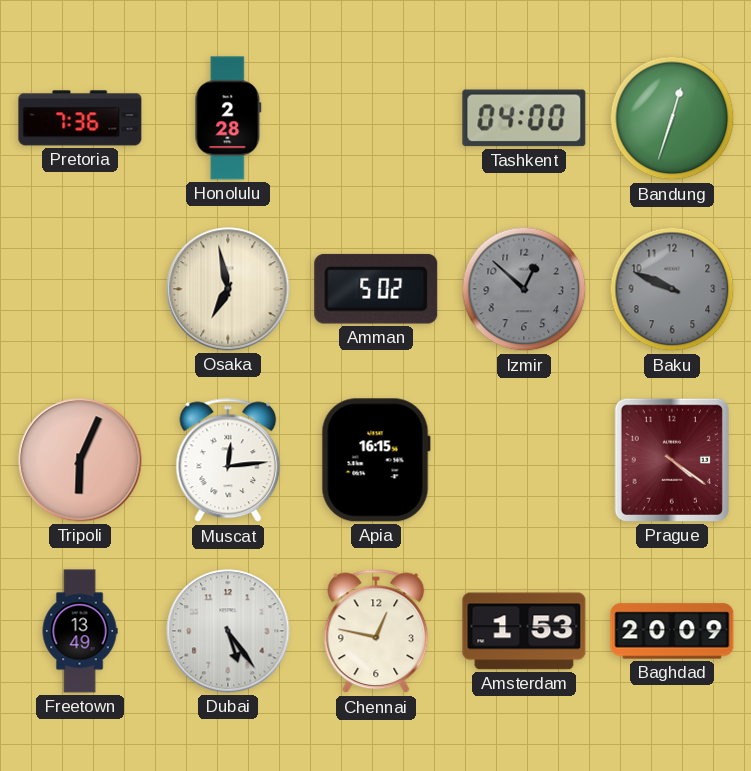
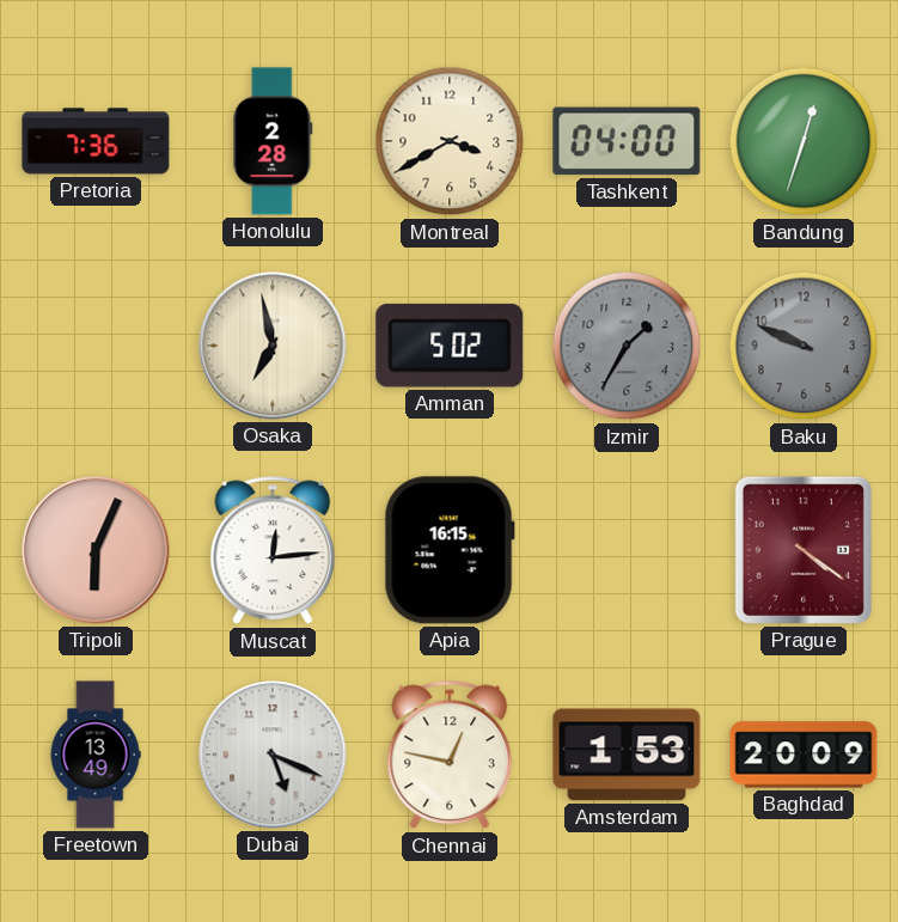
Montreal: none -> 3:40
Izmir: 12:52 -> 1:35
Dubai: 5:24 -> 5:19
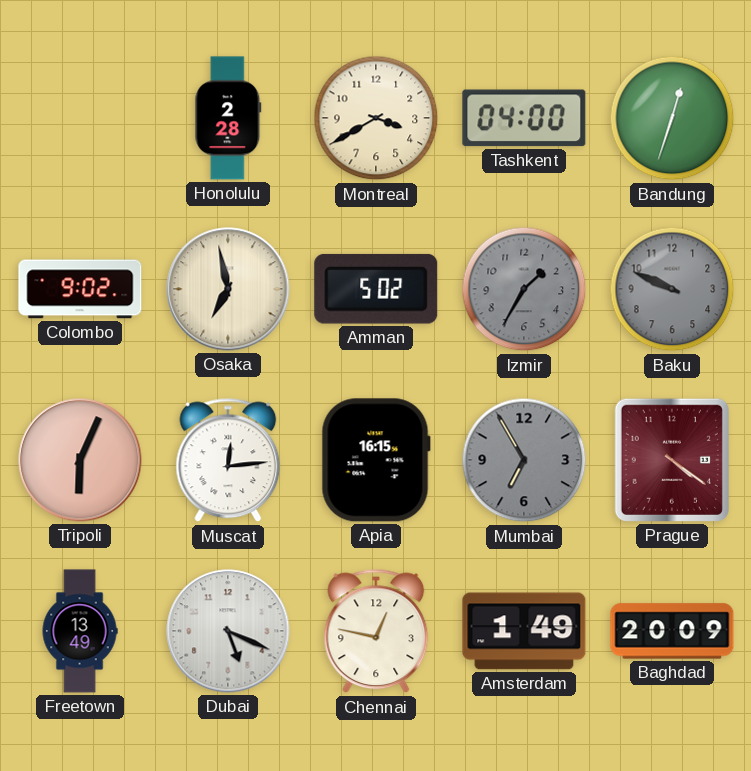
Pretoria: 7:36 -> none
Colombo: none -> 9:02
Mumbai: none -> 6:55
Amsterdam: 1:53 -> 1:49
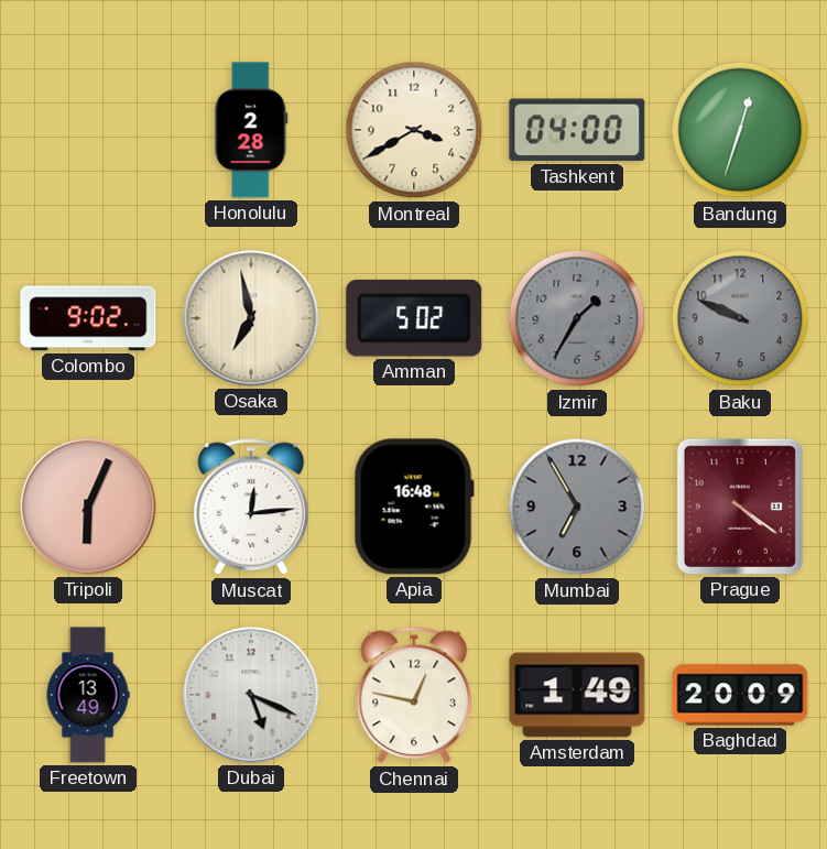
Apia: 16:15 -> 16:48
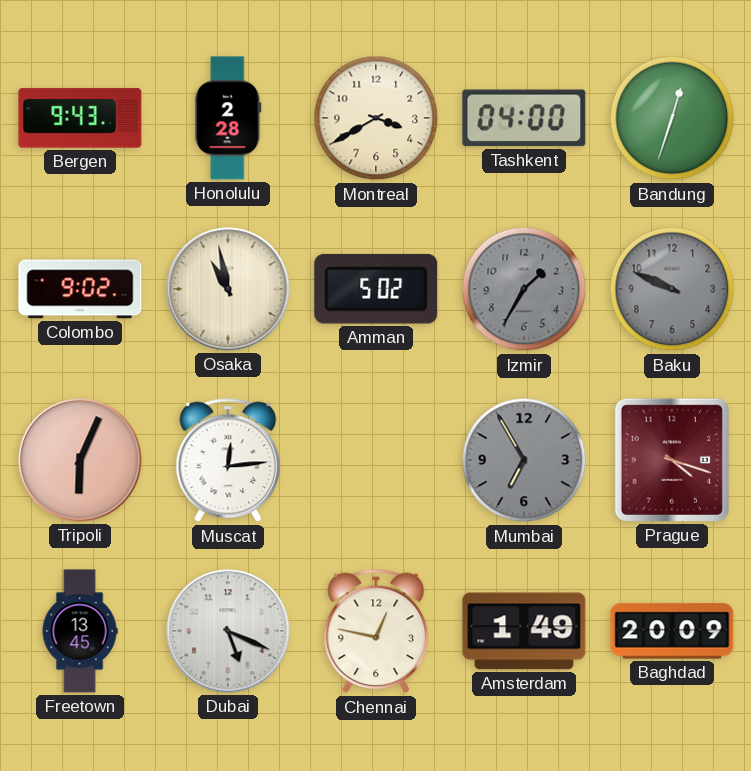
Bergen: none -> 9:43
Osaka: 6:58 -> 10:58
Apia: 16:48 -> none
Prague: 4:21 -> 4:18
Freetown: 13:49 -> 13:45
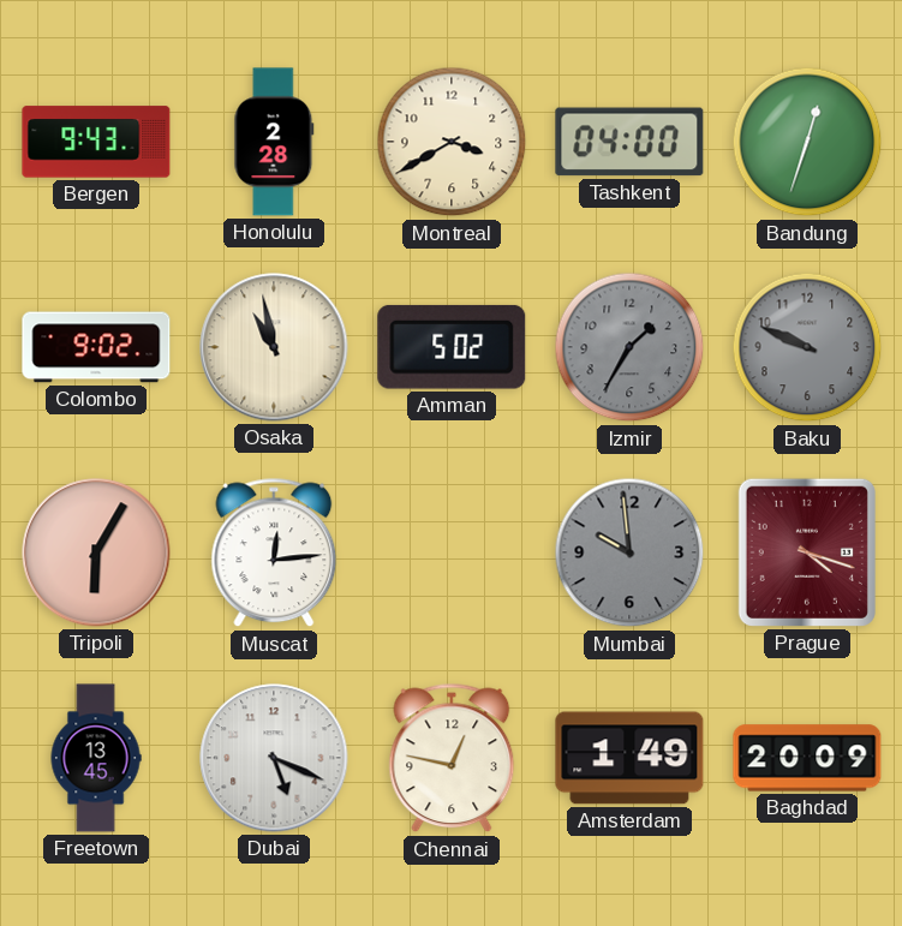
Tripoli: 6:04 -> 6:05
Mumbai: 6:55 -> 9:59
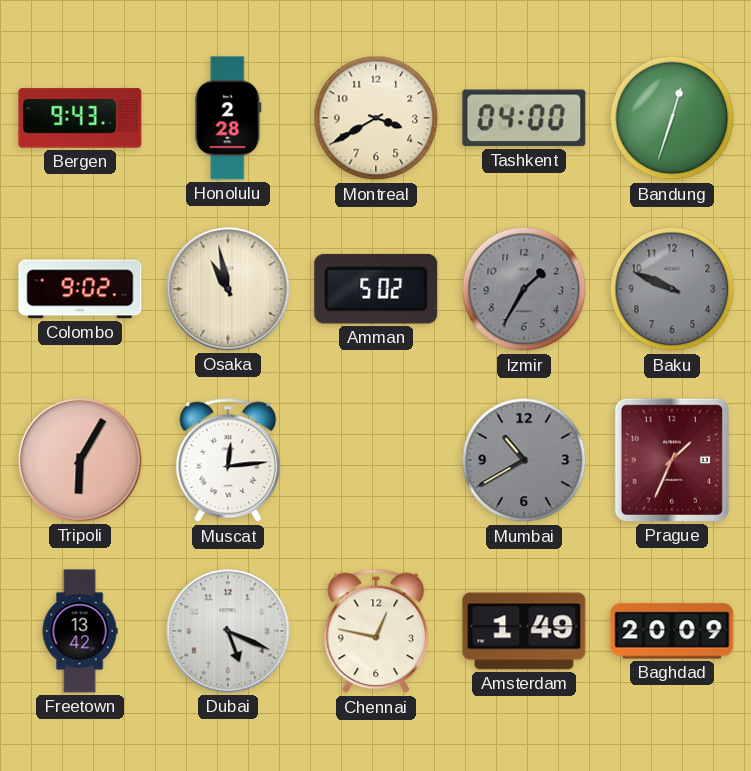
Mumbai: 9:59 -> 10:40
Prague: 4:18 -> 1:34
Freetown: 13:45 -> 13:42
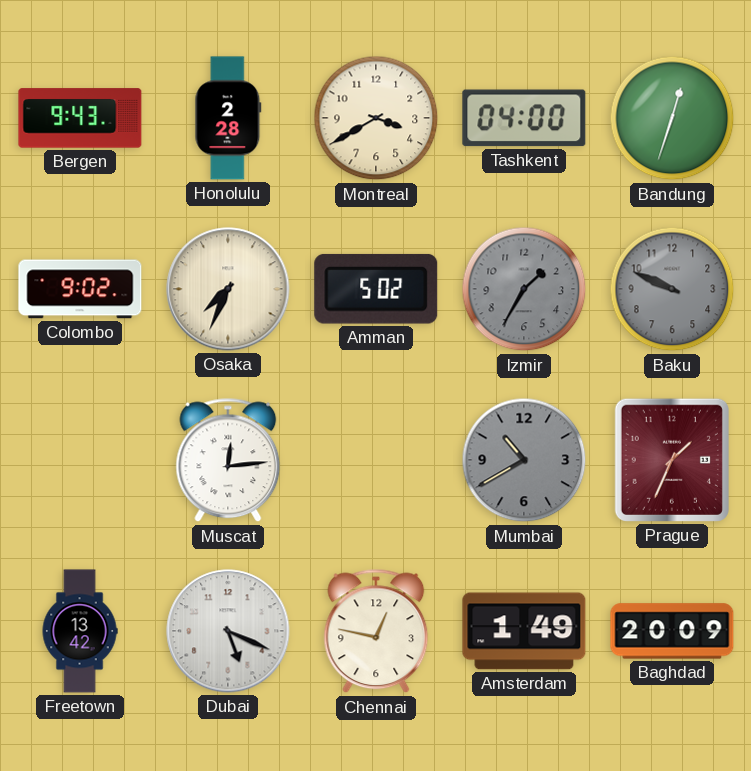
Osaka: 10:58 -> 7:34
Tripoli: 6:05 -> none
